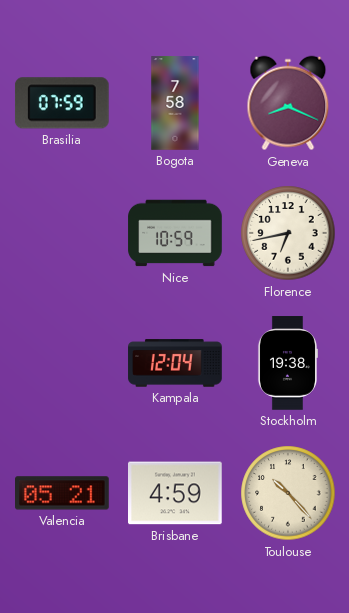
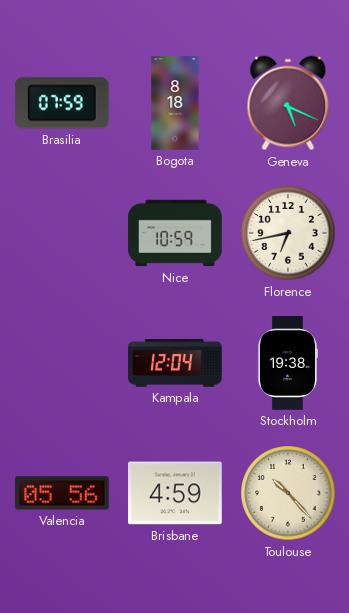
Bogota: 7:58 -> 8:18
Geneva: 8:19 -> 5:19
Valencia: 05:21 -> 05:56
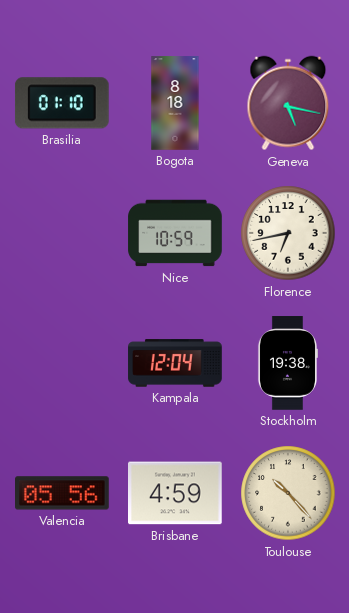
Brasilia: 07:59 -> 01:10
Geneva: 5:19 -> 5:17
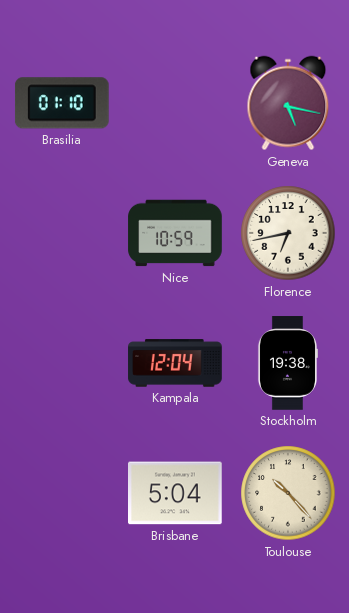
Bogota: 8:18 -> none
Valencia: 05:56 -> none
Brisbane: 4:59 -> 5:04
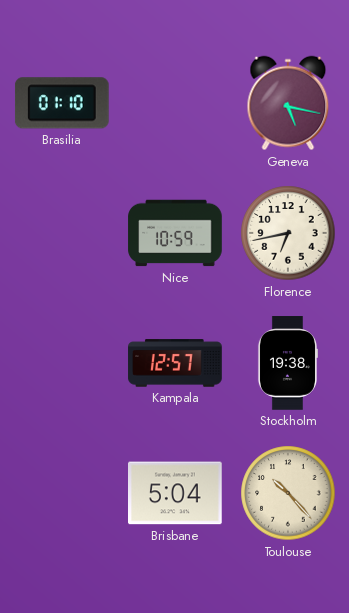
Kampala: 12:04 -> 12:57
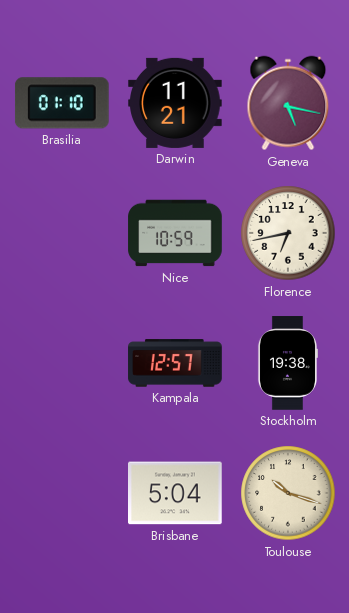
Darwin: none -> 11:21
Toulouse: 10:23 -> 10:18
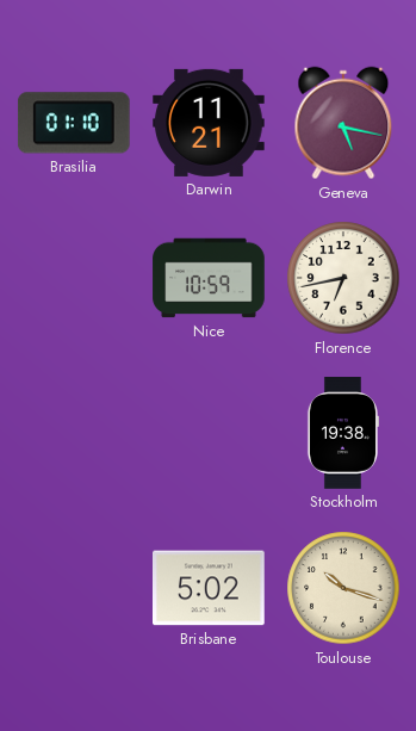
Kampala: 12:57 -> none
Brisbane: 5:04 -> 5:02
